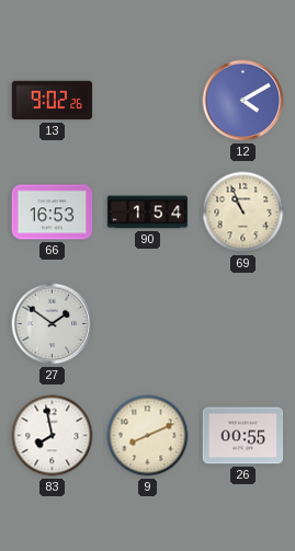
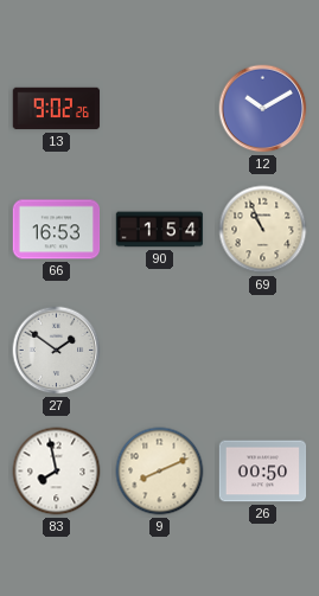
12: 4:10 -> 10:10
26: 00:55 -> 00:50
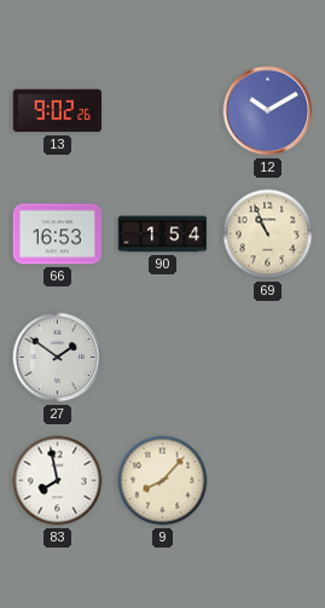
9: 8:11 -> 8:07
26: 00:50 -> none
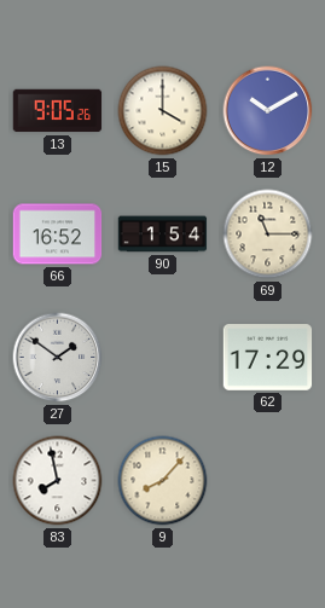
13: 9:02 -> 9:05
15: none -> 4:00
66: 16:53 -> 16:52
69: 10:56 -> 11:15
62: none -> 17:29
